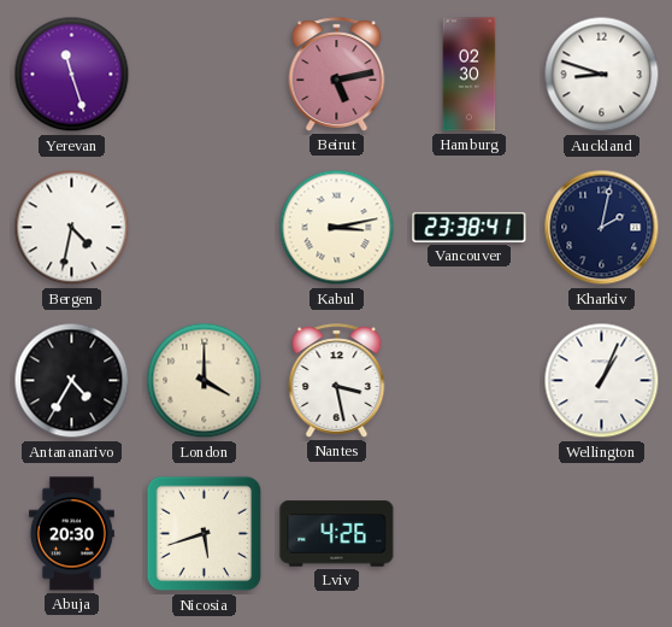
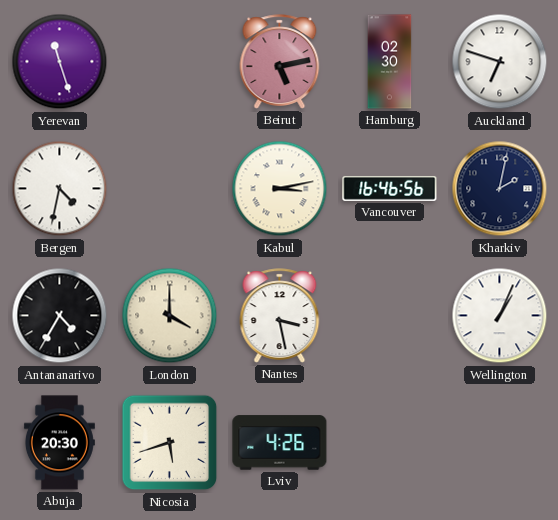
Auckland: 8:48 -> 6:48
Vancouver: 23:38 -> 16:46
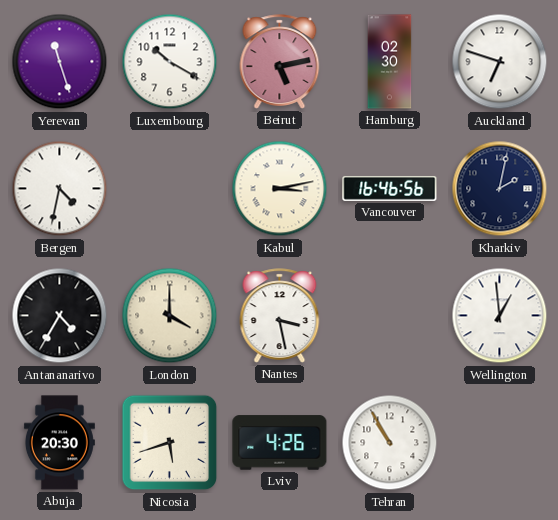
Luxembourg: none -> 10:20
Wellington: 1:04 -> 12:59
Tehran: none -> 10:55
